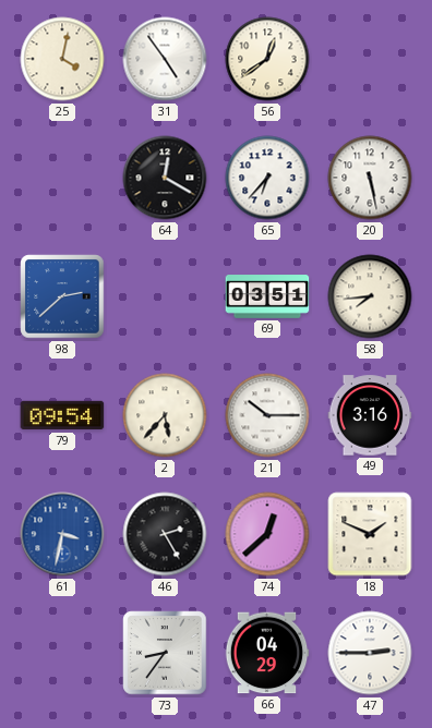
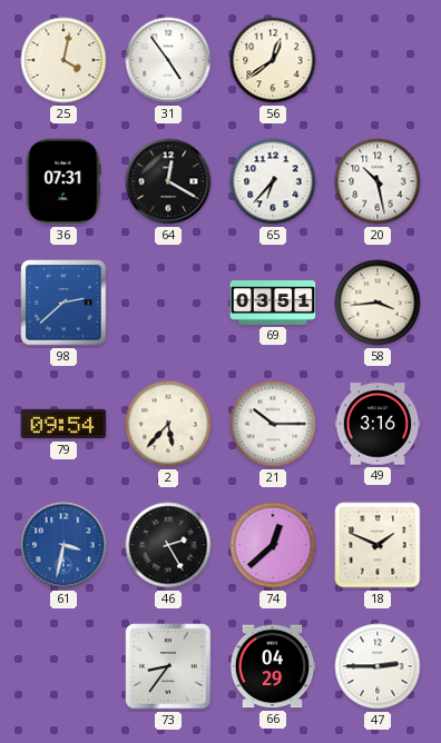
36: none -> 07:31
20: 5:28 -> 10:28
58: 7:44 -> 3:44
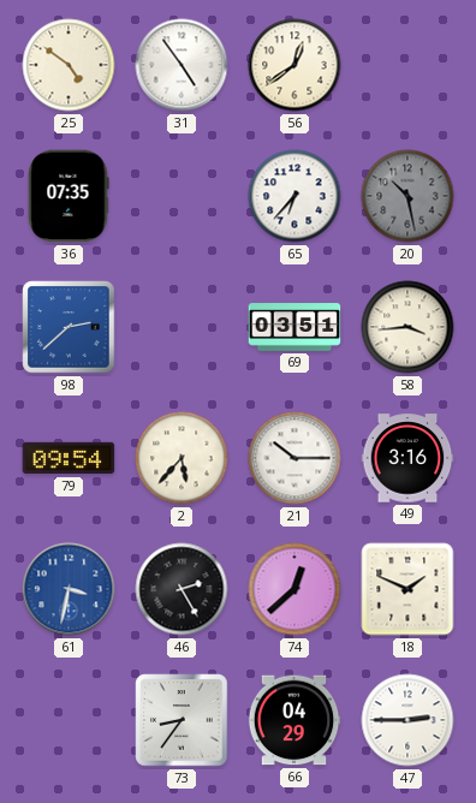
25: 4:02 -> 4:51
36: 07:31 -> 07:35
64: 12:20 -> none
20 dial: white -> grey
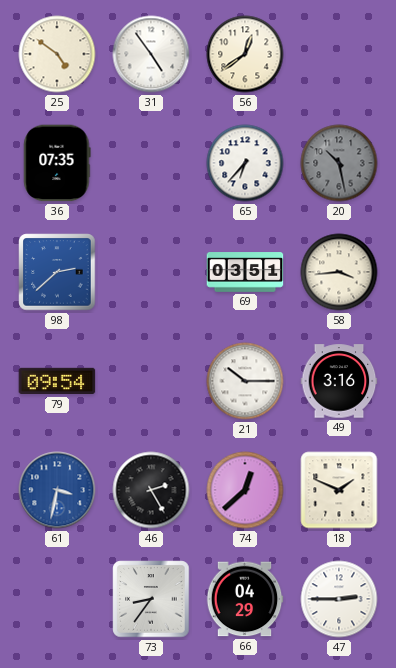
2: 5:37 -> none
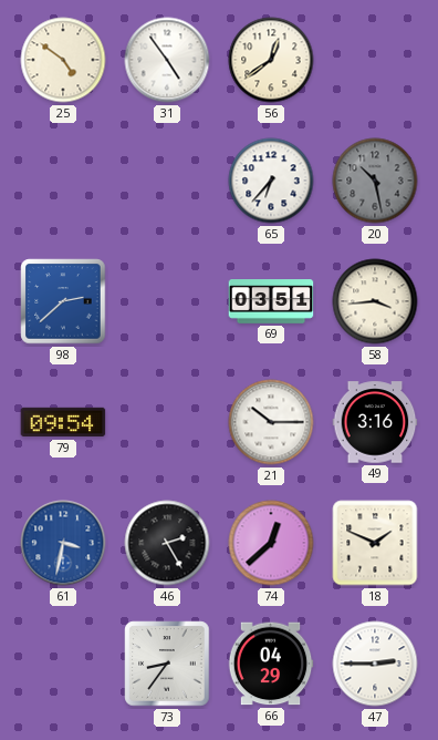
36: 07:35 -> none
